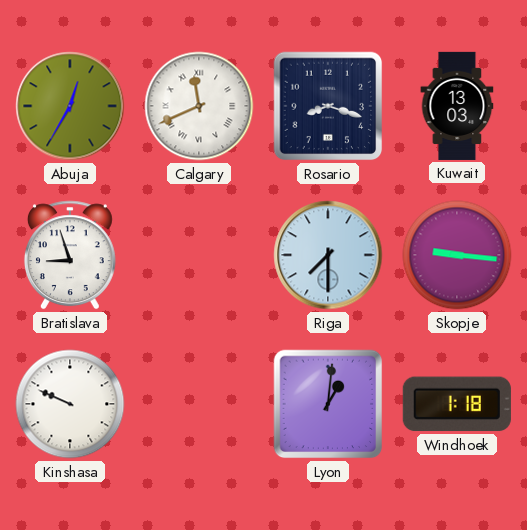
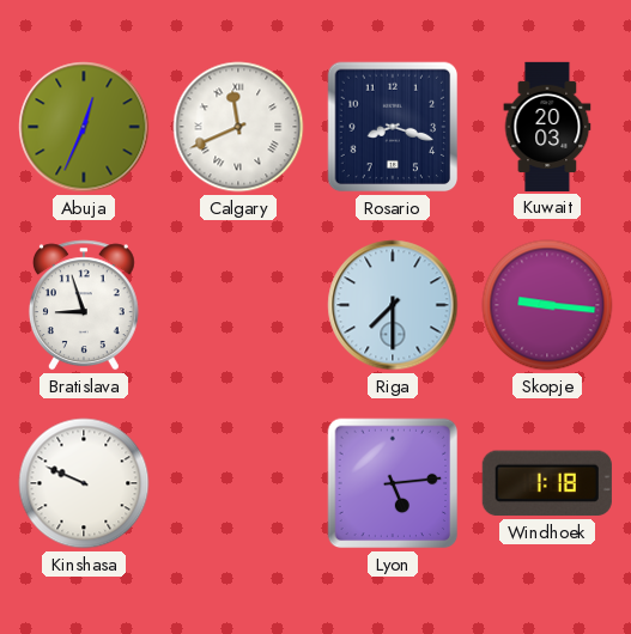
Abuja: 12:35 -> 12:34
Kuwait: 13:03 -> 20:03
Lyon: 1:01 -> 5:14
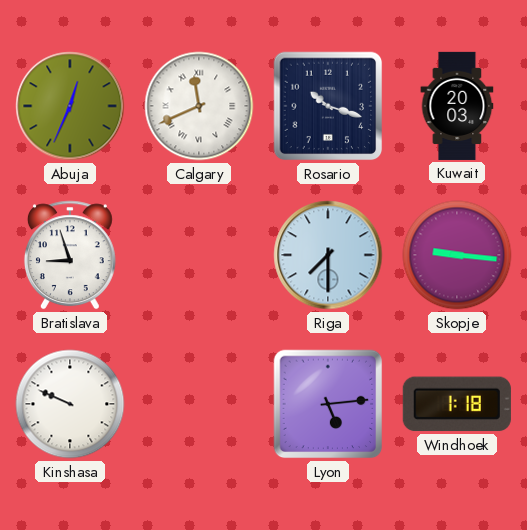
Rosario: 8:18 -> 10:18
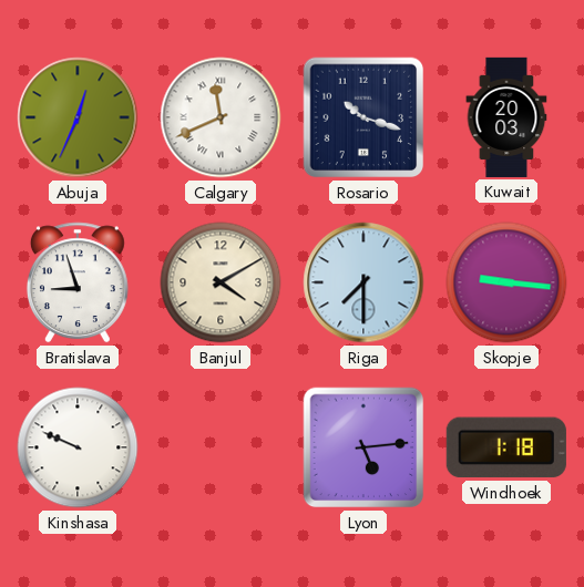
Banjul: none -> 4:10
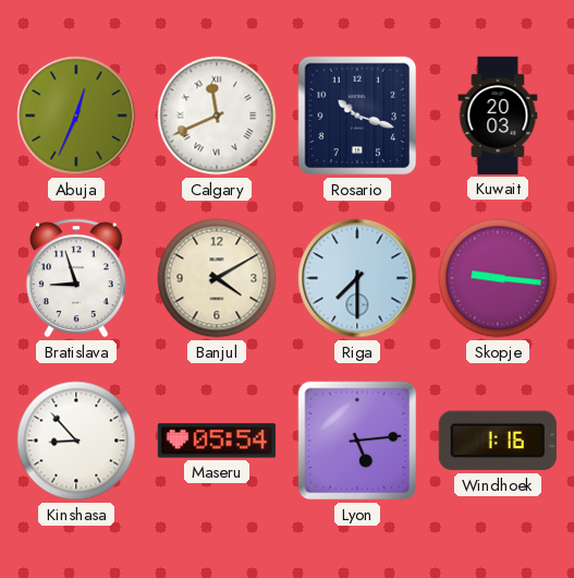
Kinshasa: 9:49 -> 8:53
Maseru: none -> 05:54
Windhoek: 1:18 -> 1:16
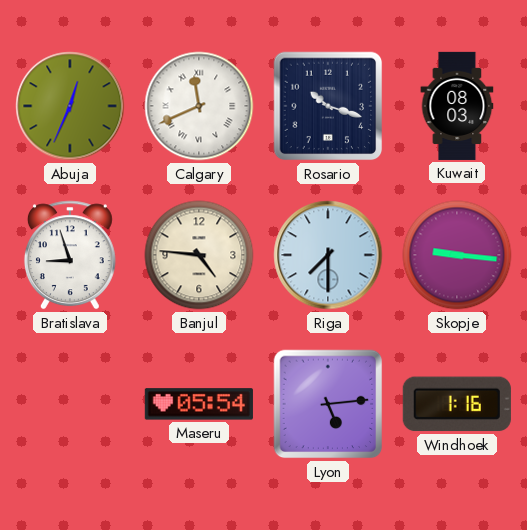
Kuwait: 20:03 -> 08:03
Banjul: 4:10 -> 4:46
Kinshasa: 8:53 -> none
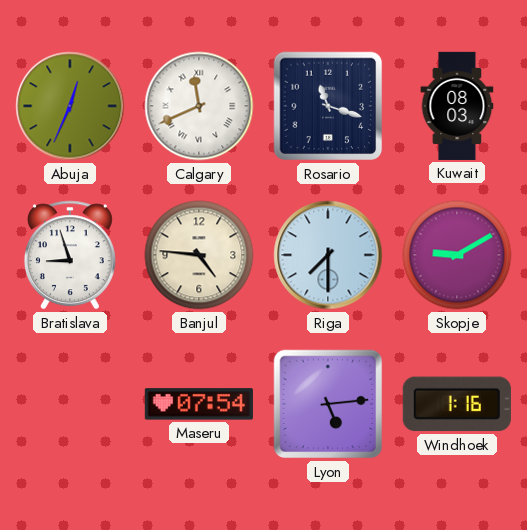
Rosario: 10:18 -> 11:18
Skopje: 9:16 -> 9:10
Maseru: 05:54 -> 07:54
